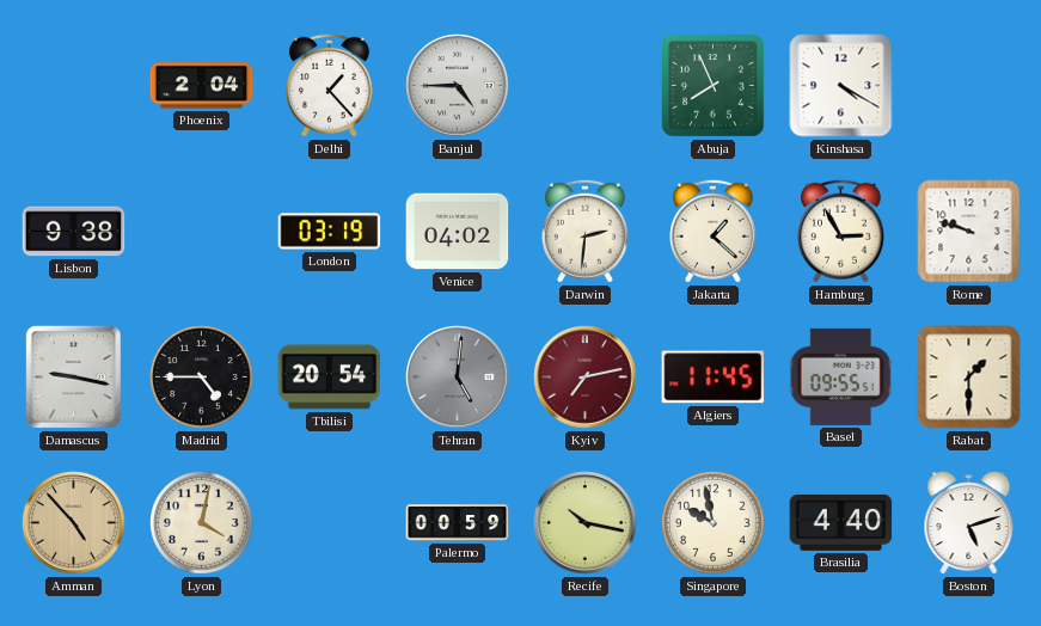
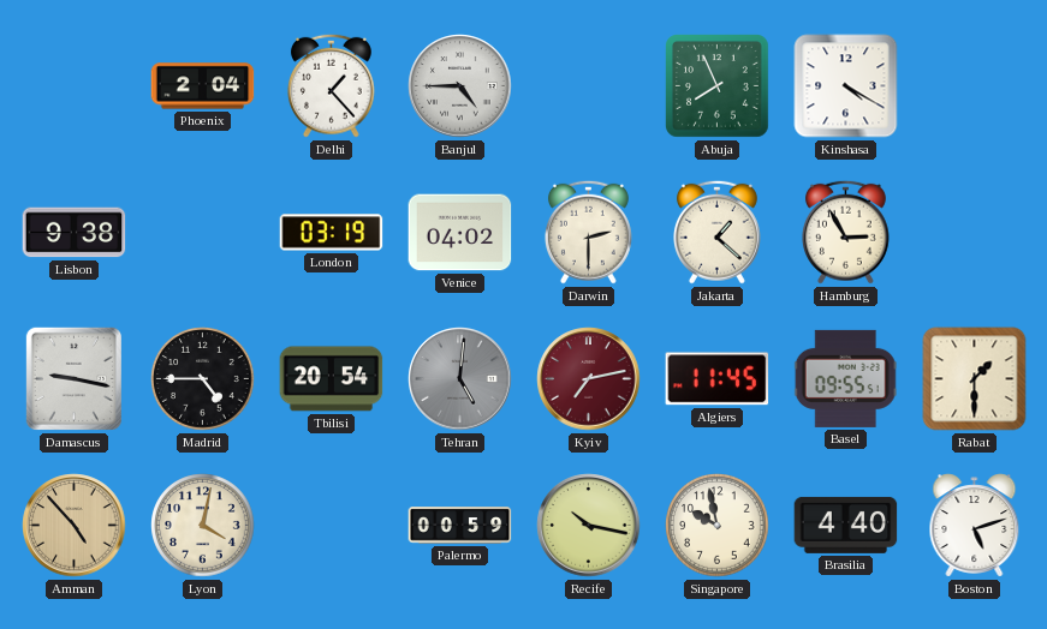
Darwin: 2:31 -> 2:30
Rome: 9:48 -> none
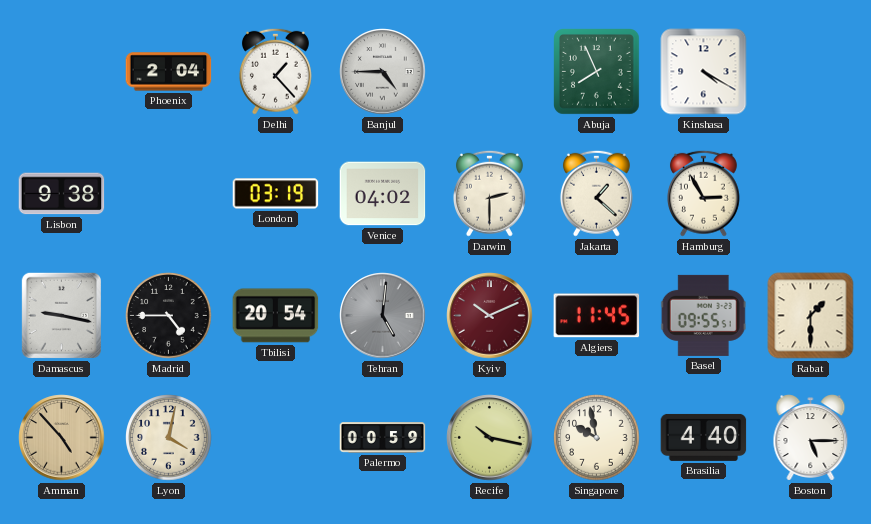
Kyiv: 7:13 -> 10:11
Boston: 5:12 -> 5:15
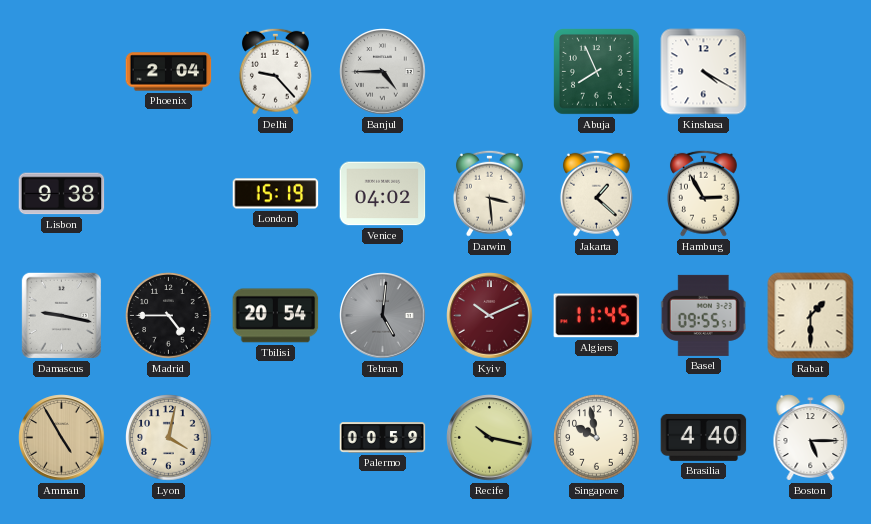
Delhi: 1:23 -> 9:23
London: 03:19 -> 15:19
Darwin: 2:30 -> 3:29
Amman: 4:53 -> 4:55
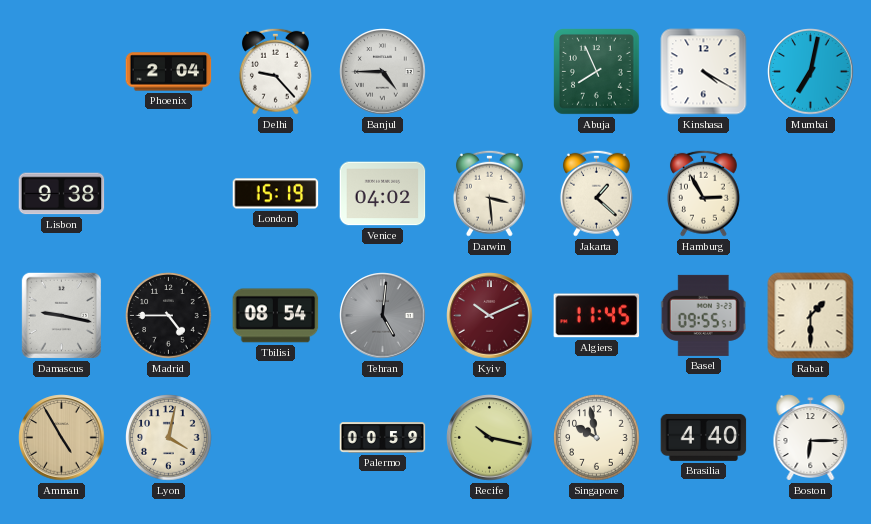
Mumbai: none -> 7:02
Tbilisi: 20:54 -> 08:54
Boston: 5:15 -> 6:15
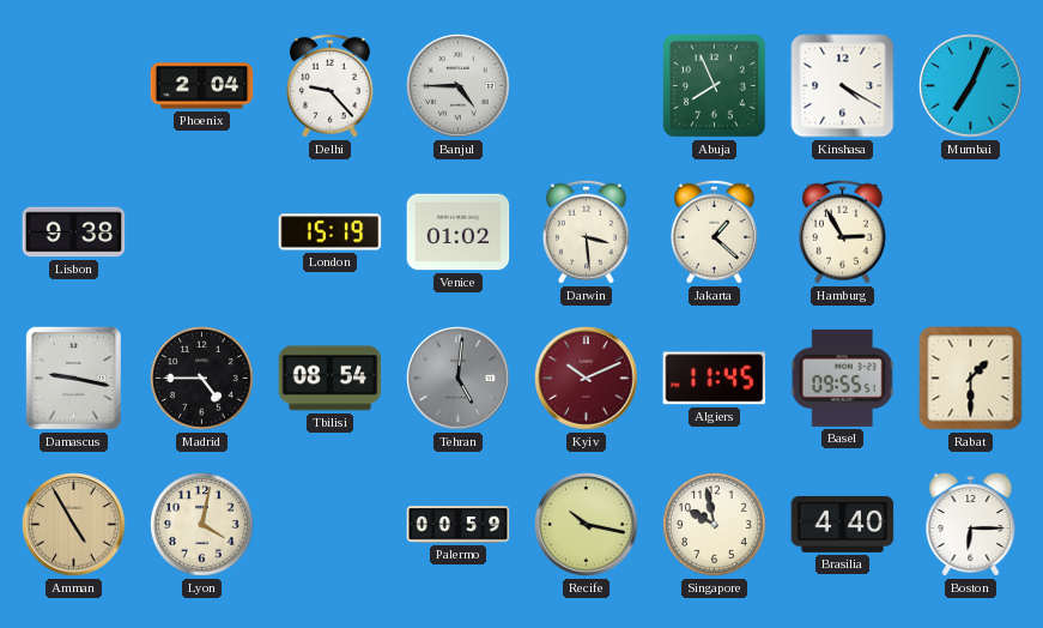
Mumbai: 7:02 -> 7:04
Venice: 04:02 -> 01:02
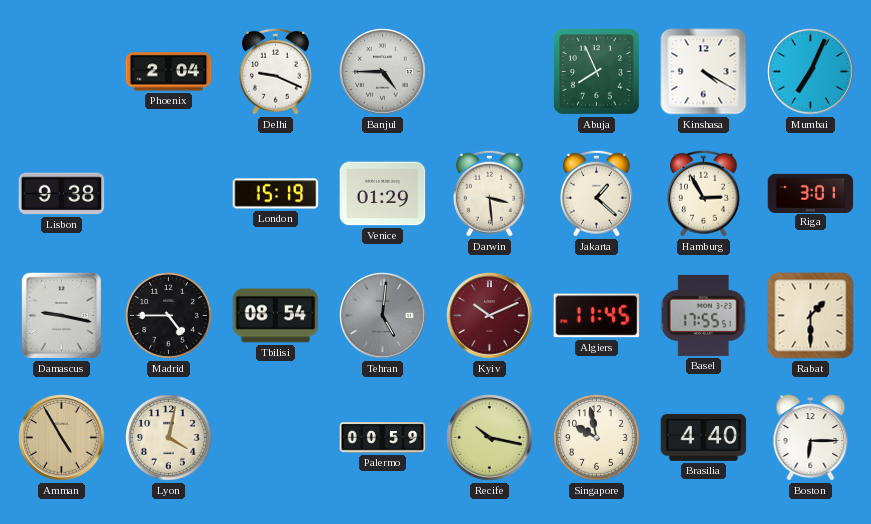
Delhi: 9:23 -> 9:19
Venice: 01:02 -> 01:29
Riga: none -> 3:01
Basel: 09:55 -> 17:55
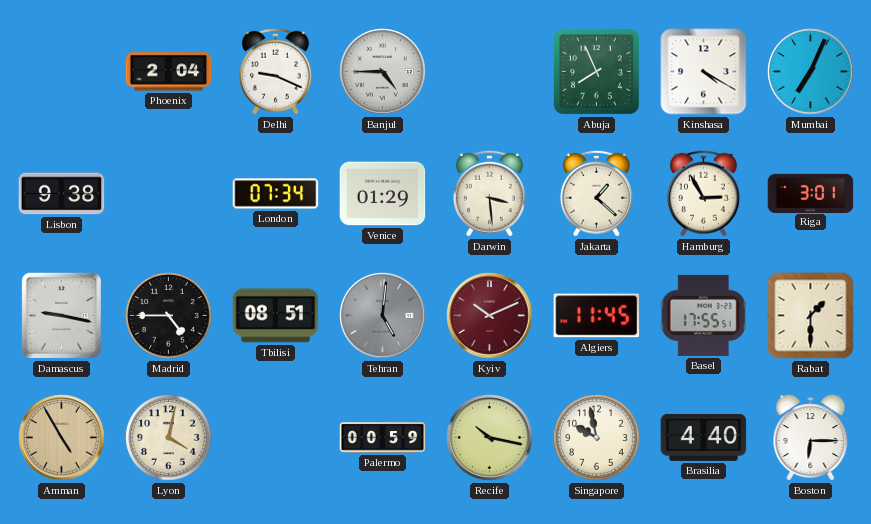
London: 15:19 -> 07:34
Tbilisi: 08:54 -> 08:51
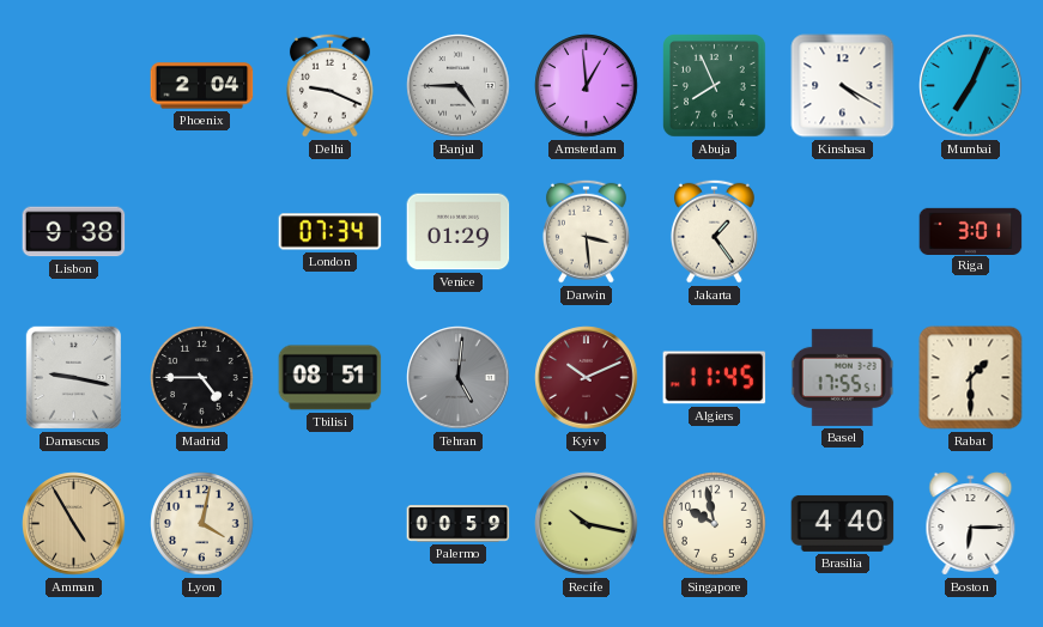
Amsterdam: none -> 12:59
Jakarta: 1:22 -> 1:24
Hamburg: 2:55 -> none
